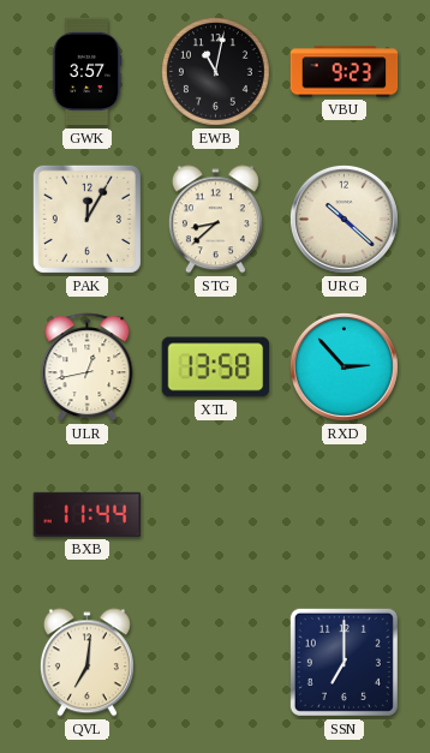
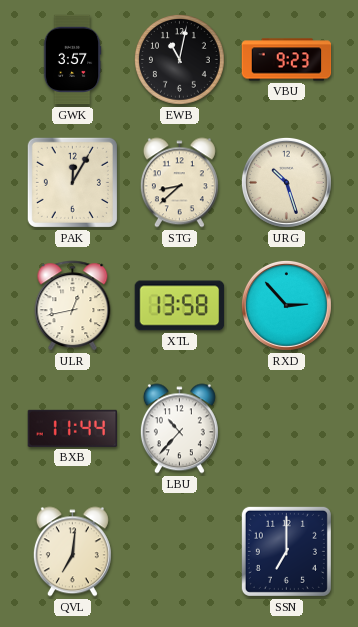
URG: 10:22 -> 10:27
LBU: none -> 10:37
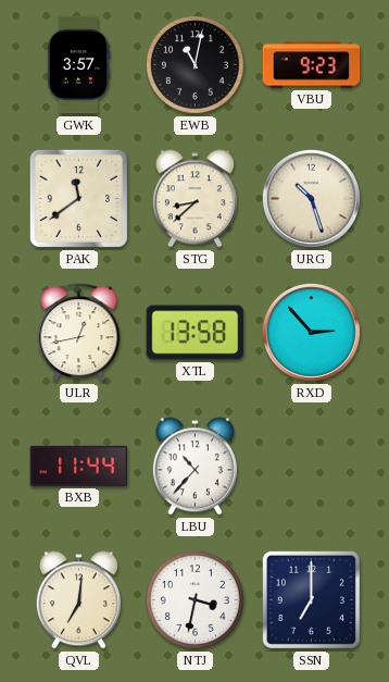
PAK: 12:05 -> 11:39
NTJ: none -> 3:32
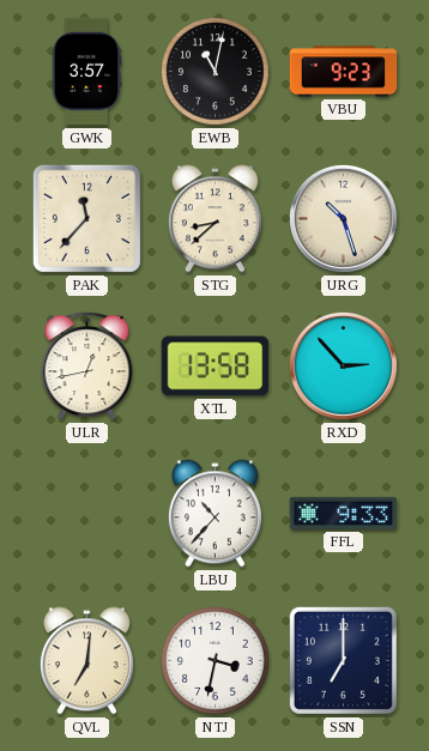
PAK: 11:39 -> 11:37
BXB: 11:44 -> none
FFL: none -> 9:33
